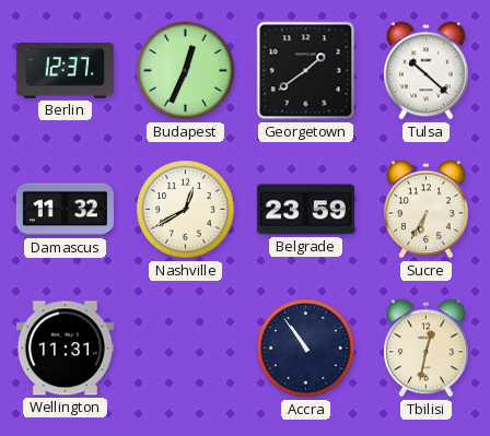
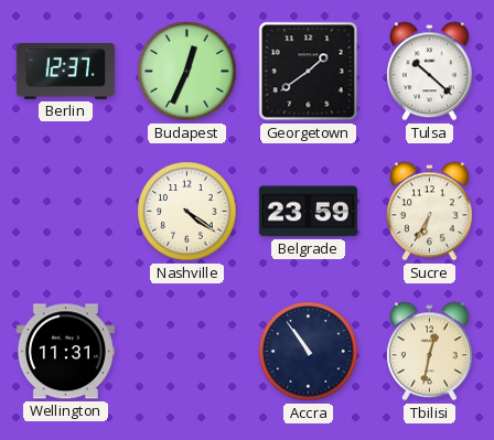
Damascus: 11:32 -> none
Nashville: 12:40 -> 4:21
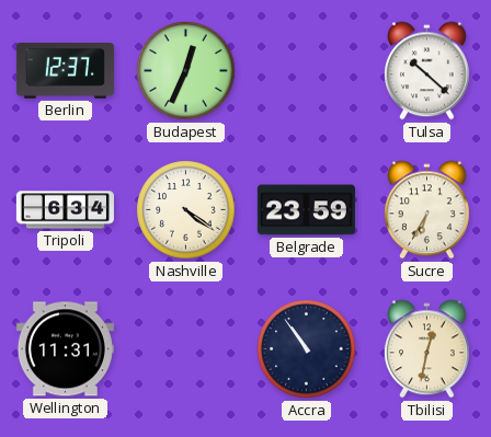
Georgetown: 1:39 -> none
Tripoli: none -> 6:34
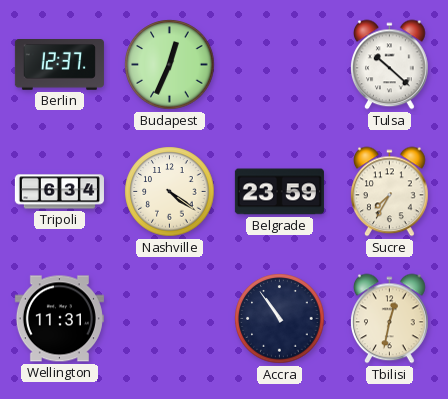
Sucre: 6:35 -> 7:35
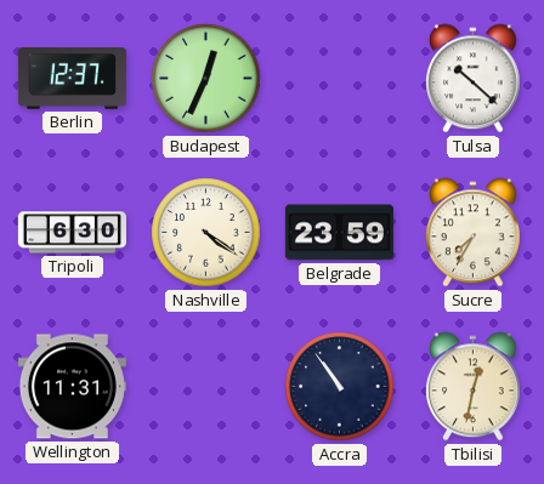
Tripoli: 6:34 -> 6:30
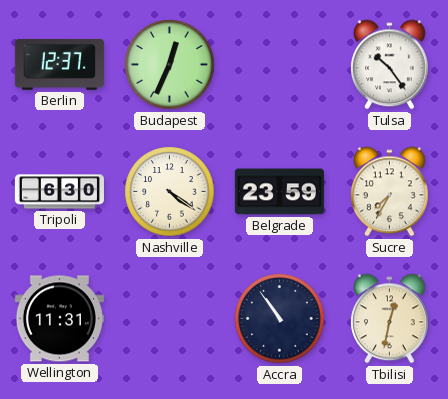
Tulsa: 10:22 -> 10:24
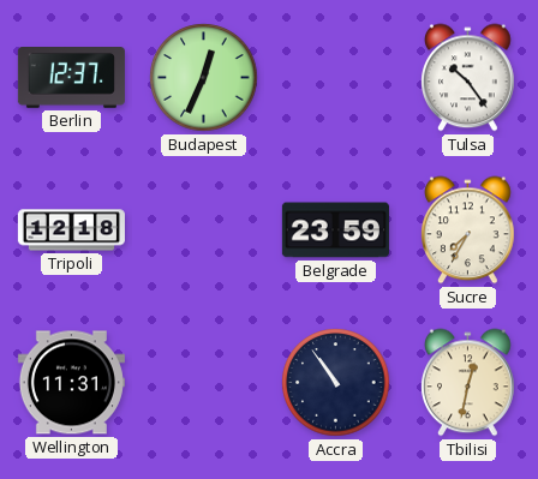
Tripoli: 6:30 -> 12:18
Nashville: 4:21 -> none
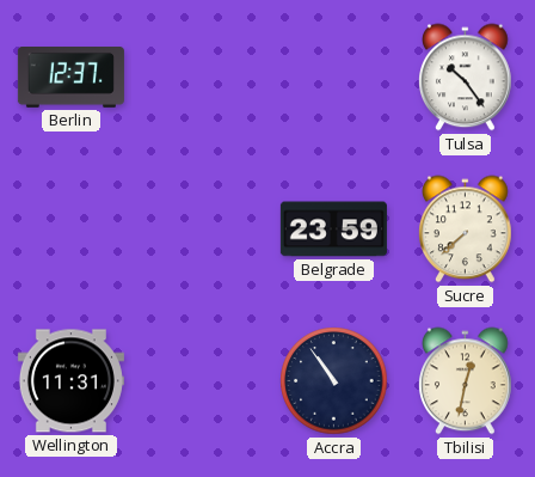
Budapest: 12:34 -> none
Tripoli: 12:18 -> none
Sucre: 7:35 -> 7:38
